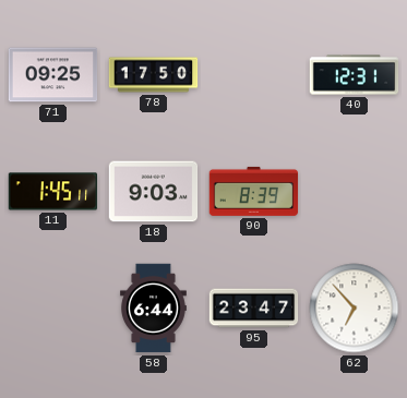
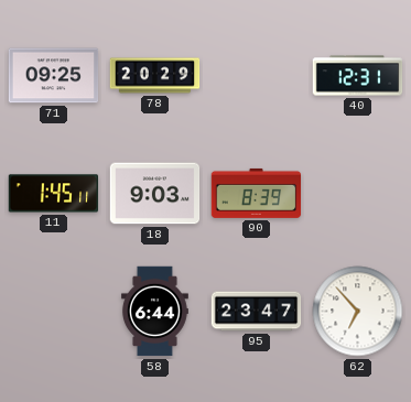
78: 17:50 -> 20:29
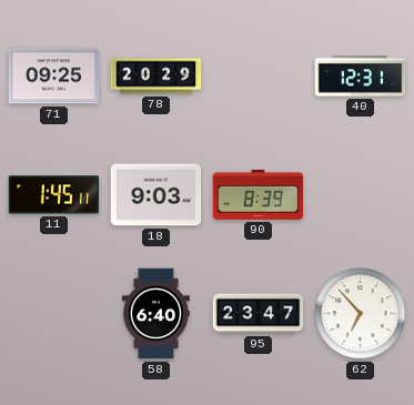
58: 6:44 -> 6:40
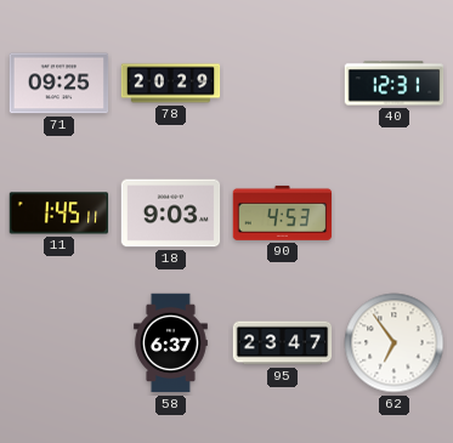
90: 8:39 -> 4:53
58: 6:40 -> 6:37
62: 6:53 -> 6:54
